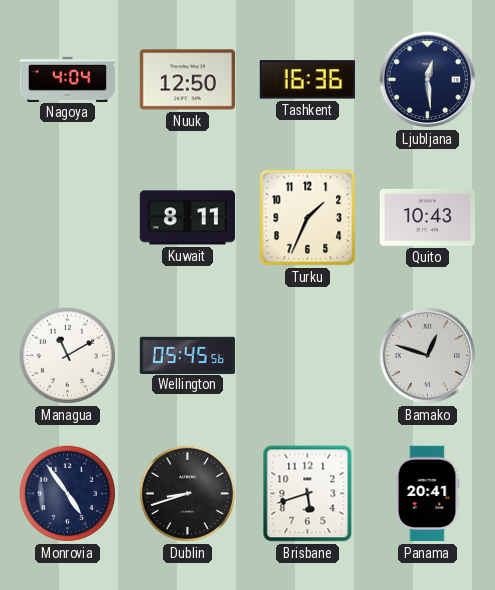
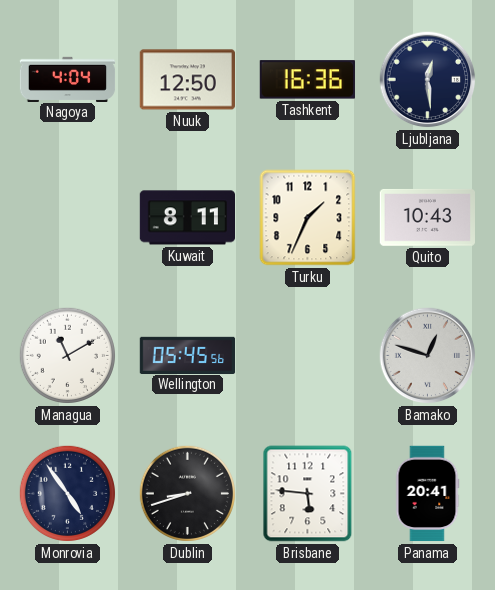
Brisbane: 5:42 -> 5:46
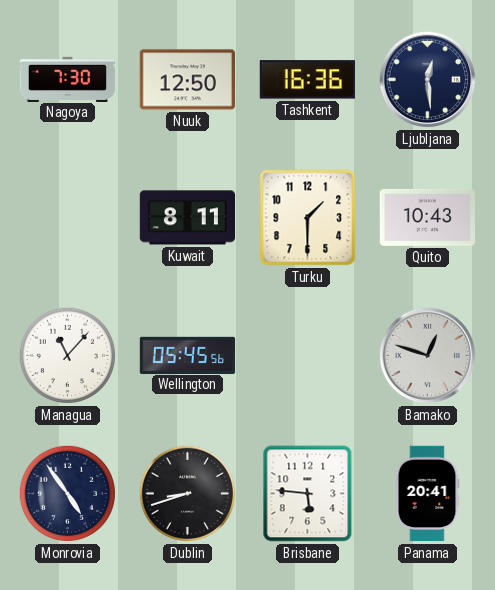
Nagoya: 4:04 -> 7:30
Turku: 1:34 -> 1:30
Managua: 11:10 -> 11:07
